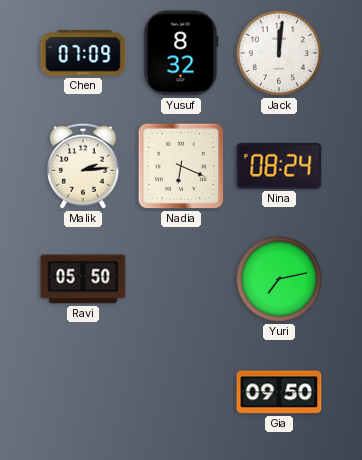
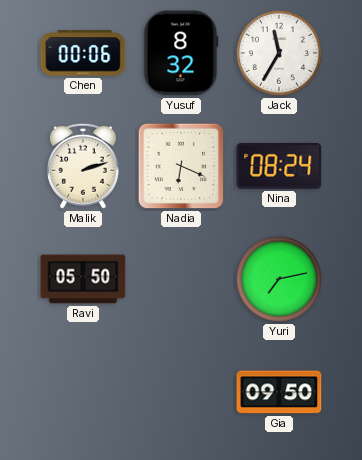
Chen: 07:09 -> 00:06
Jack: 12:01 -> 11:35
Malik: 2:14 -> 2:12
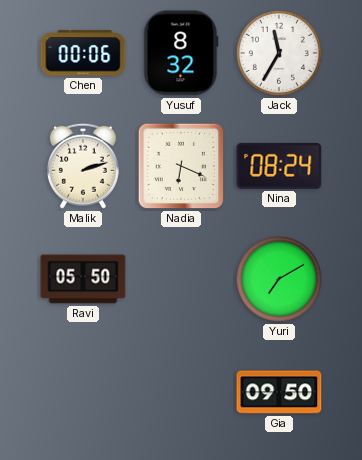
Yuri: 7:13 -> 7:10
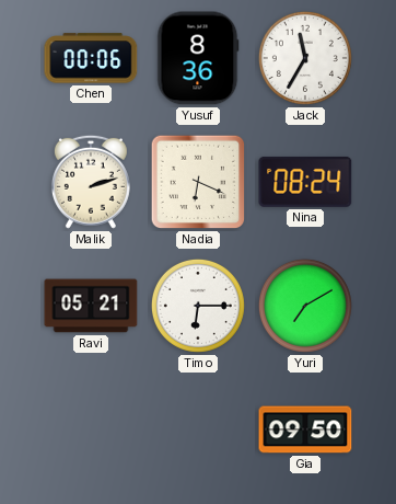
Yusuf: 8:32 -> 8:36
Ravi: 05:50 -> 05:21
Timo: none -> 6:15
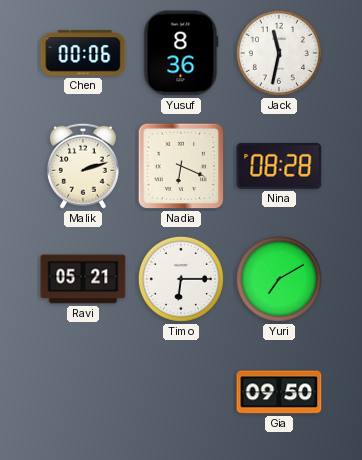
Jack: 11:35 -> 11:32
Nina: 08:24 -> 08:28
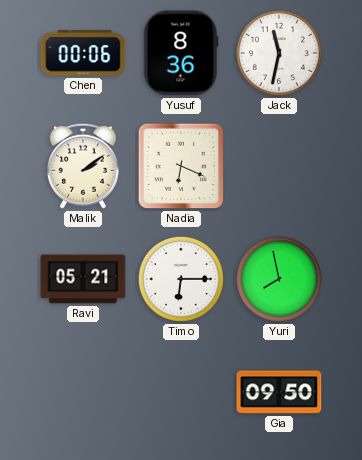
Malik: 2:12 -> 2:09
Nina: 08:28 -> none
Yuri: 7:10 -> 7:58
